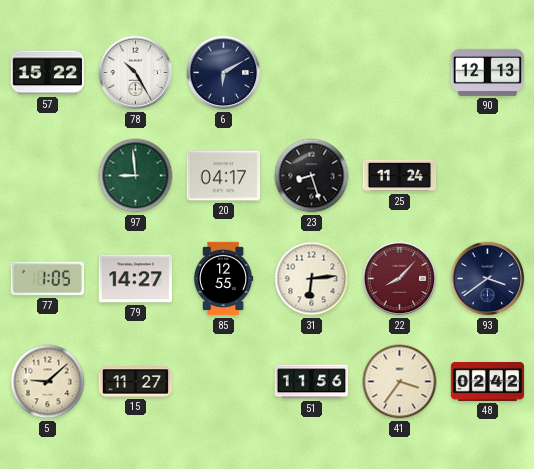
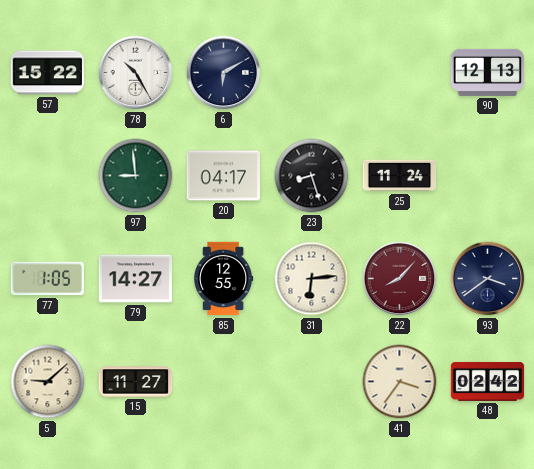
51: 11:56 -> none
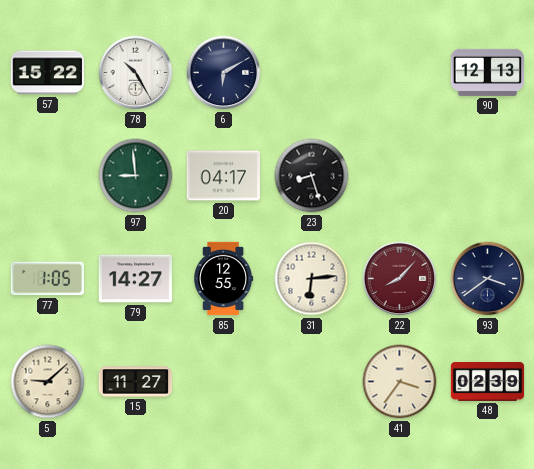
25: 11:24 -> none
48: 02:42 -> 02:39
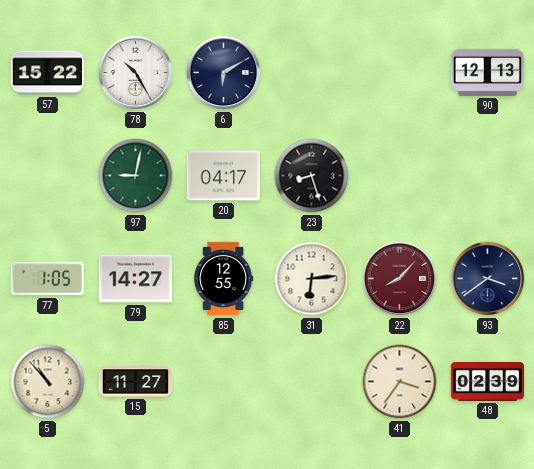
97: 8:59 -> 9:02
5: 9:08 -> 10:53
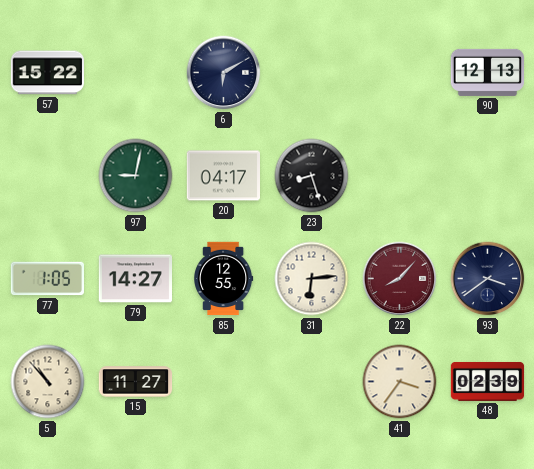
78: 10:25 -> none
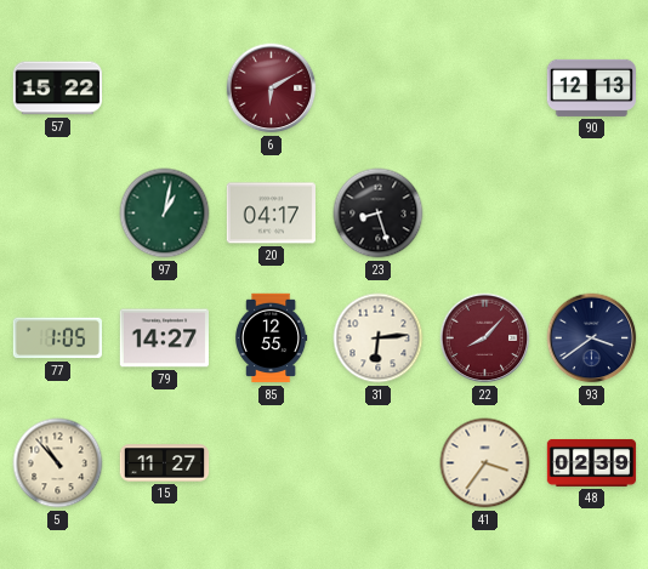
6 dial: navy -> burgundy
97: 9:02 -> 1:02
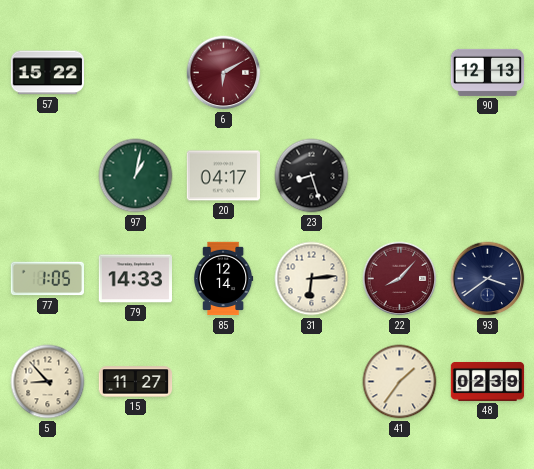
79: 14:27 -> 14:33
85: 12:55 -> 12:14
5: 10:53 -> 8:53
41: 3:36 -> 1:36
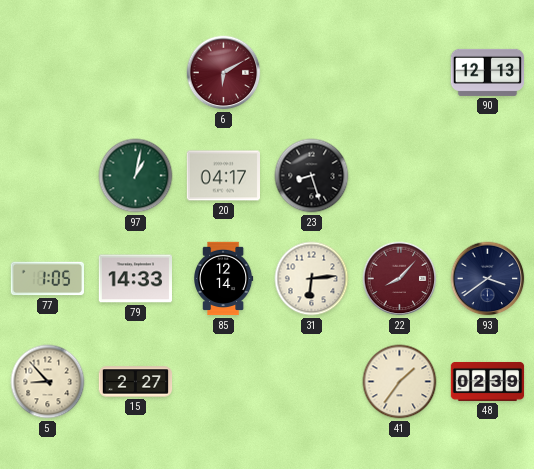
57: 15:22 -> none
15: 11:27 -> 2:27
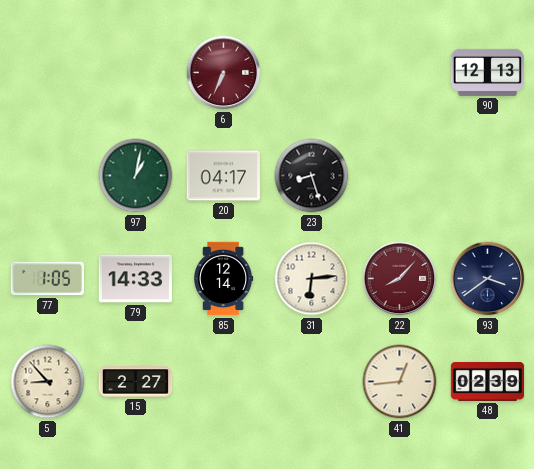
6: 6:10 -> 6:34
41: 1:36 -> 12:44
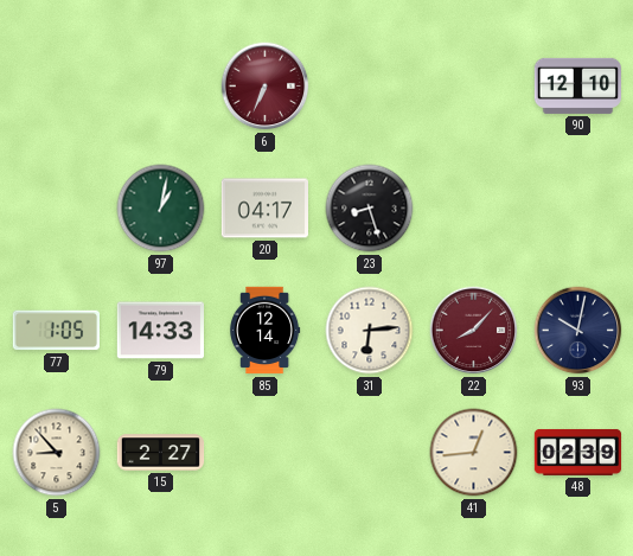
90: 12:13 -> 12:10
93: 3:39 -> 10:02
